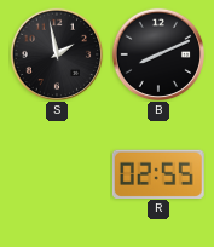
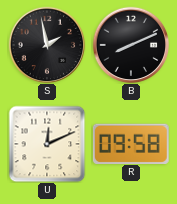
U: none -> 12:11
R: 02:55 -> 09:58
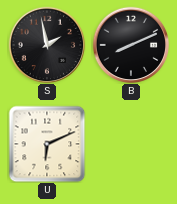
U: 12:11 -> 6:11
R: 09:58 -> none
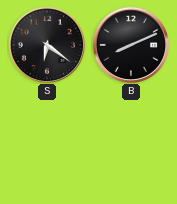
S: 1:58 -> 6:21
U: 6:11 -> none
